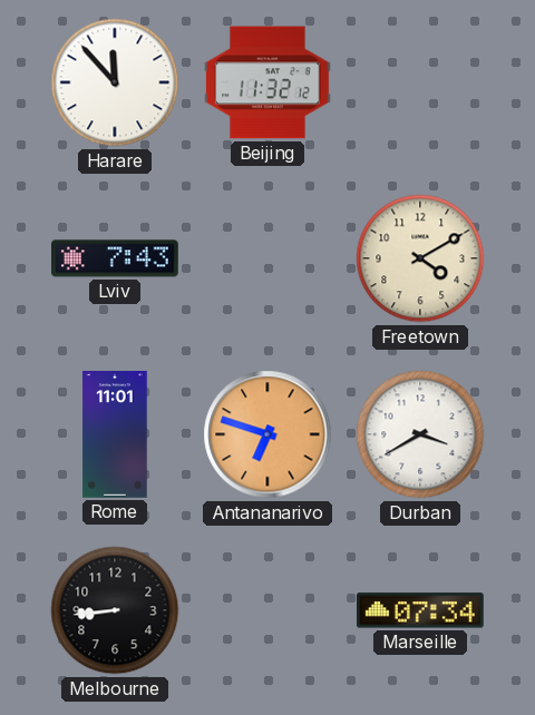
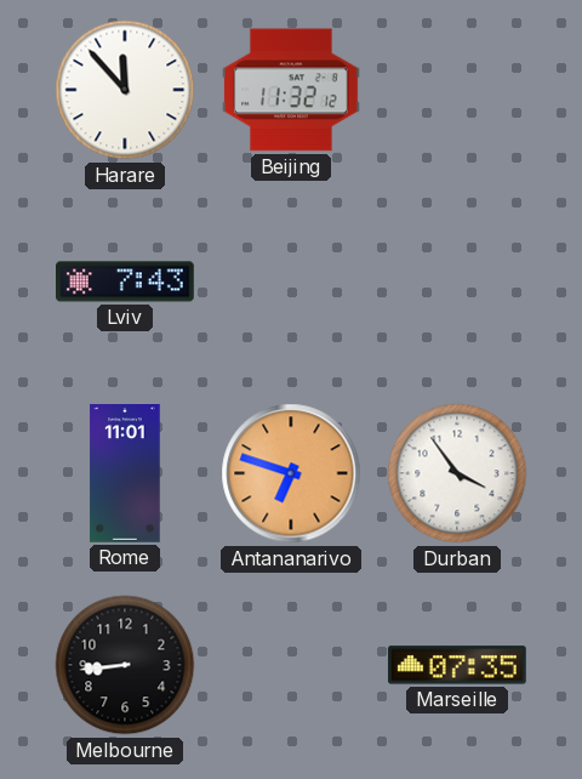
Freetown: 4:10 -> none
Durban: 3:40 -> 3:54
Marseille: 07:34 -> 07:35
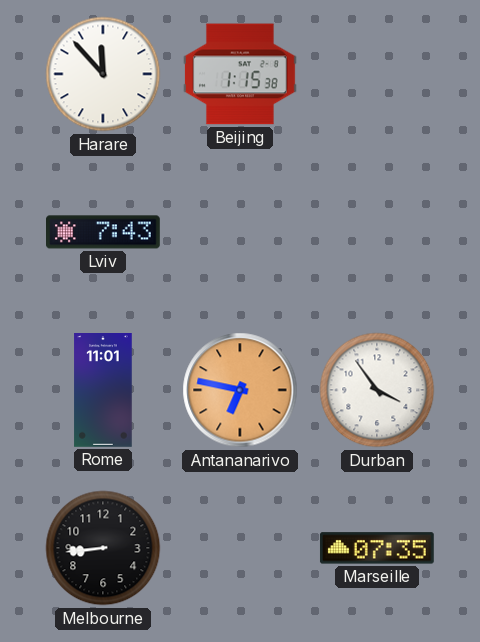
Beijing: 11:32 -> 1:15
Antananarivo: 6:48 -> 6:47
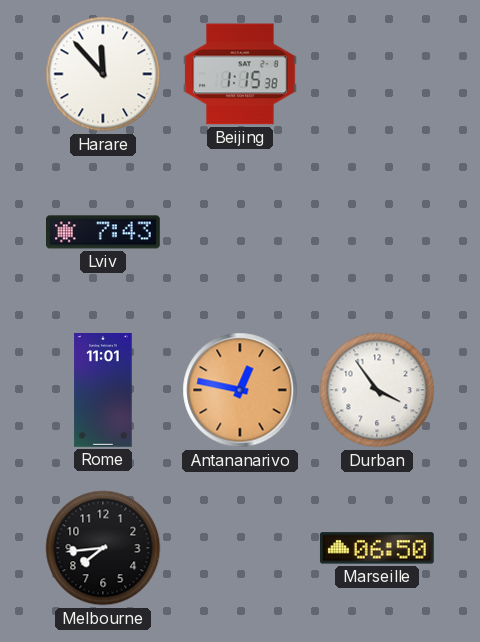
Antananarivo: 6:47 -> 12:47
Melbourne: 8:44 -> 7:44
Marseille: 07:35 -> 06:50
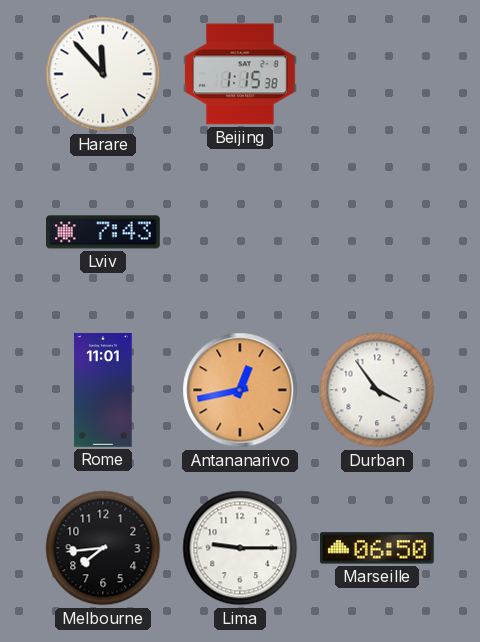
Antananarivo: 12:47 -> 12:43
Lima: none -> 9:15
